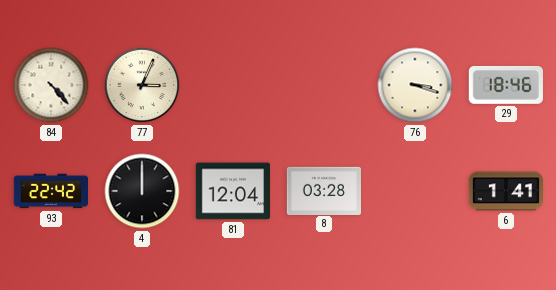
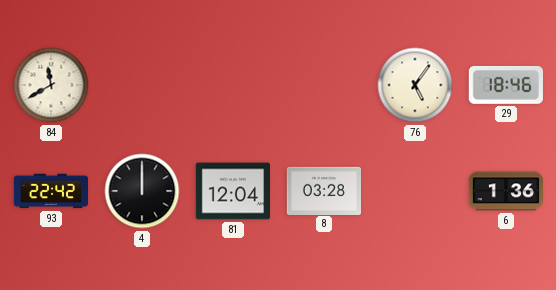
84: 4:23 -> 11:40
77: 3:04 -> none
76: 3:18 -> 5:06
6: 1:41 -> 1:36
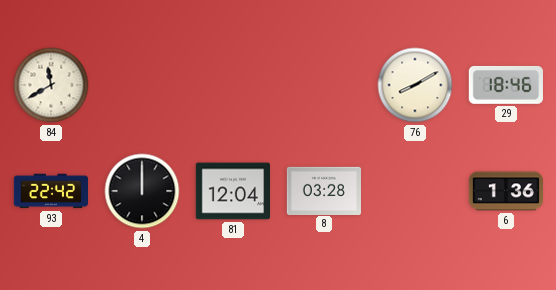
76: 5:06 -> 8:10
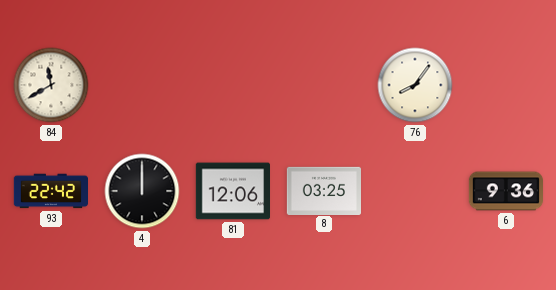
76: 8:10 -> 8:06
29: 18:46 -> none
81: 12:04 -> 12:06
8: 03:28 -> 03:25
6: 1:36 -> 9:36
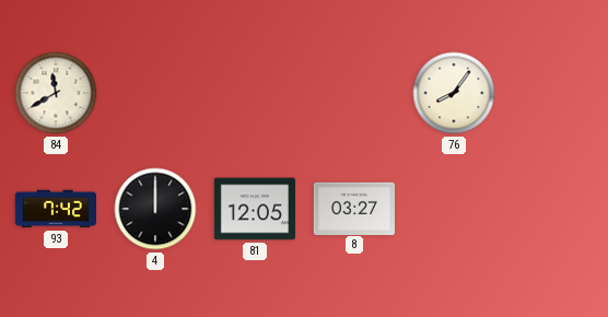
93: 22:42 -> 7:42
81: 12:06 -> 12:05
8: 03:25 -> 03:27
6: 9:36 -> none
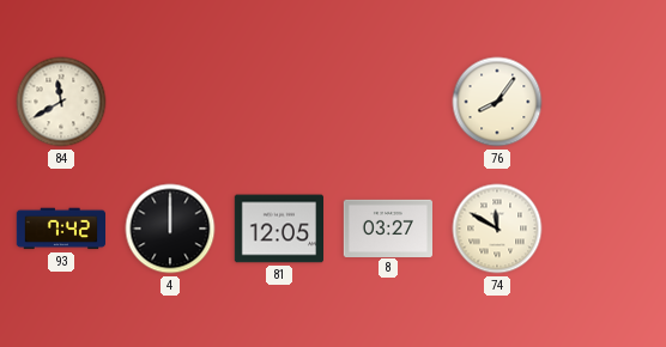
74: none -> 11:50
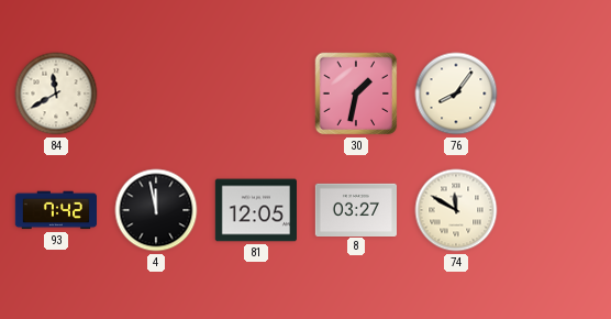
30: none -> 1:32
4: 12:00 -> 11:58
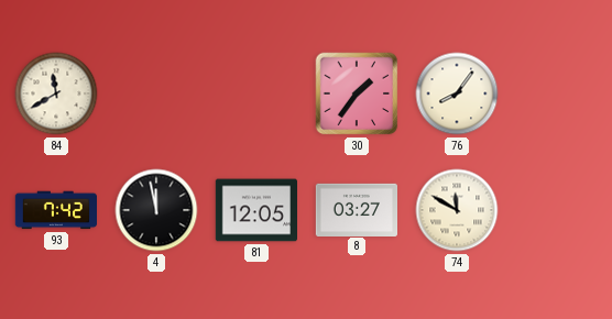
30: 1:32 -> 1:36
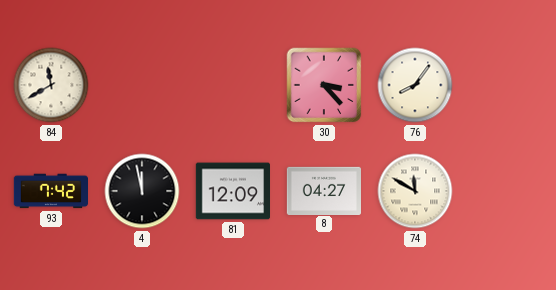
30: 1:36 -> 3:23
81: 12:05 -> 12:09
8: 03:27 -> 04:27
